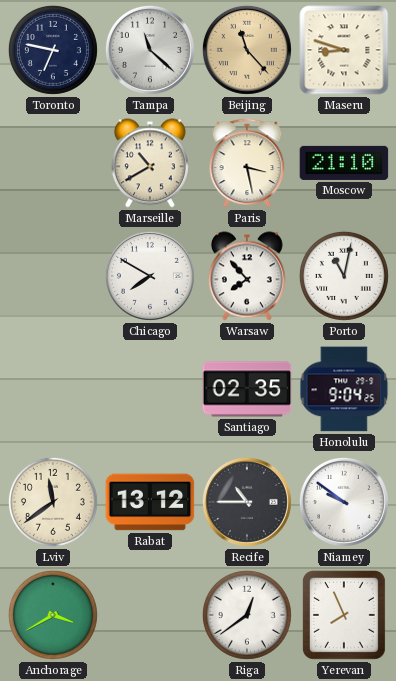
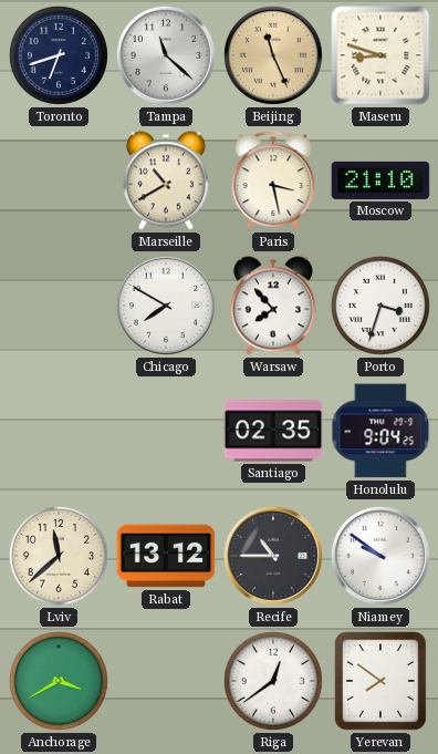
Toronto: 6:47 -> 6:42
Beijing: 11:23 -> 11:26
Porto: 11:02 -> 3:33
Lviv: 11:39 -> 11:38
Yerevan: 7:56 -> 7:51
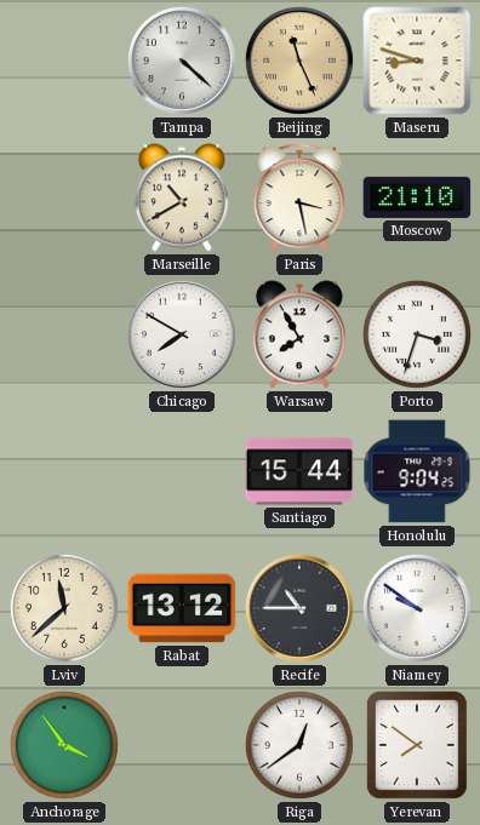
Toronto: 6:42 -> none
Tampa: 11:22 -> 4:22
Warsaw: 7:53 -> 7:55
Santiago: 02:35 -> 15:44
Anchorage: 3:40 -> 3:54
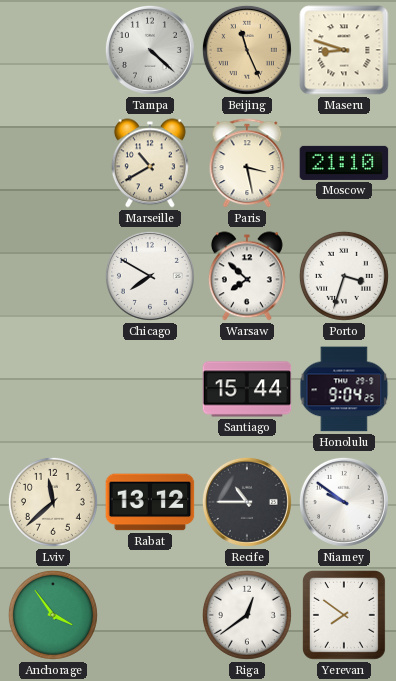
Warsaw: 7:55 -> 7:52
